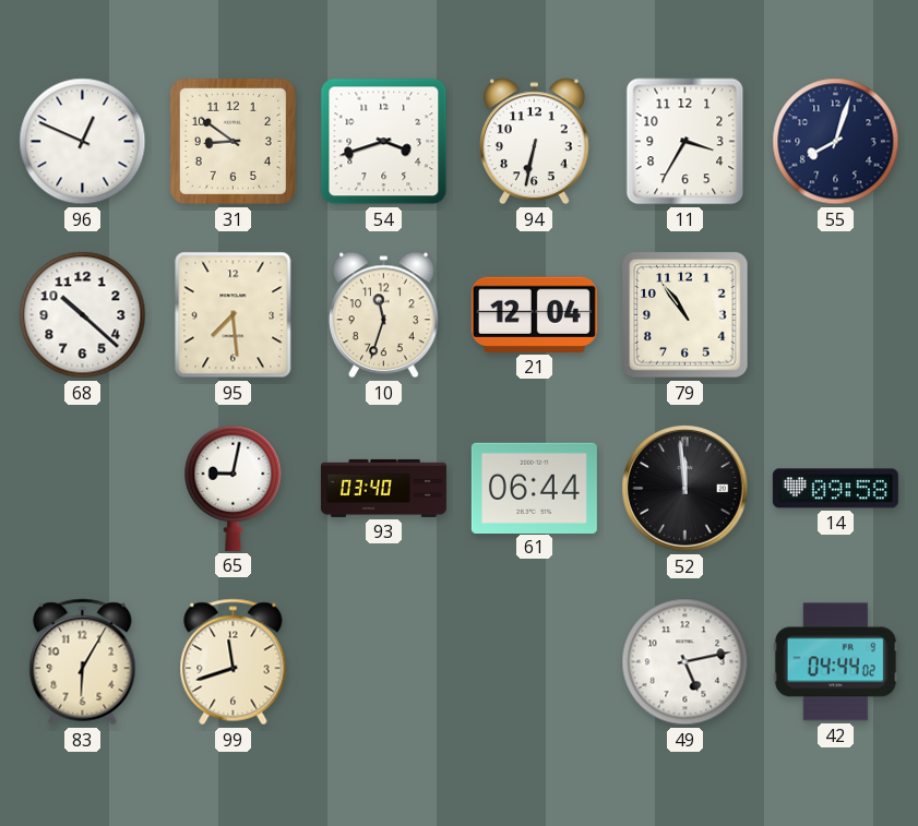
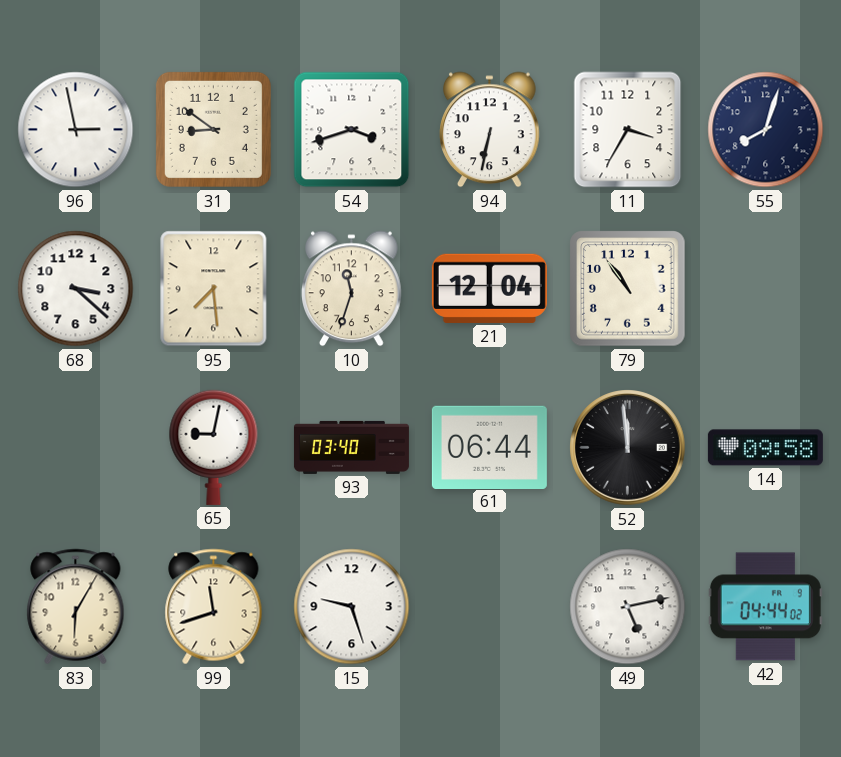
96: 12:49 -> 2:58
68: 10:22 -> 3:22
15: none -> 9:27
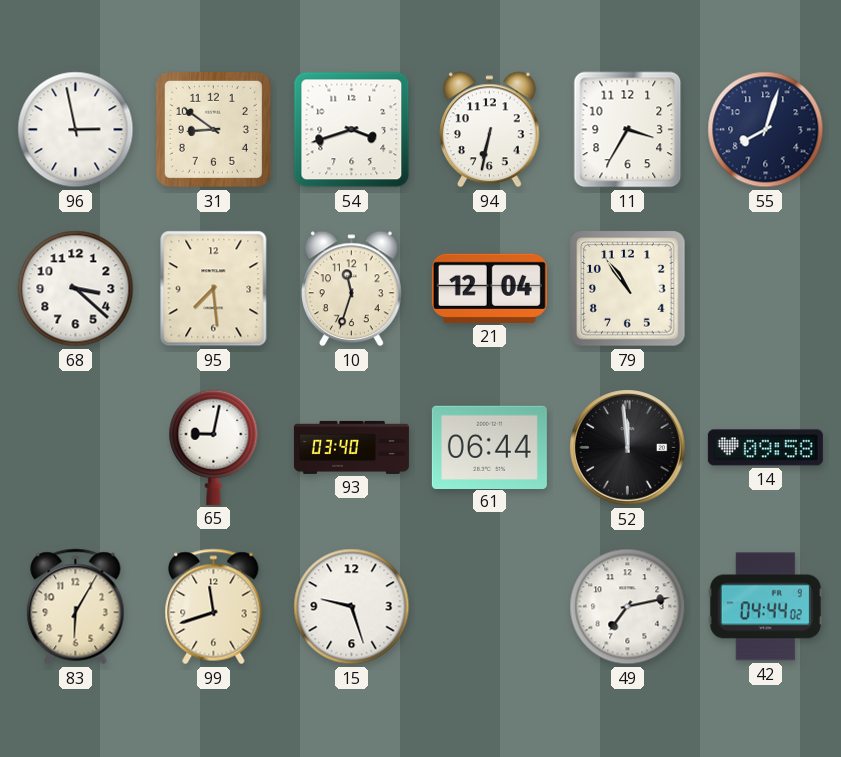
49: 5:13 -> 7:13
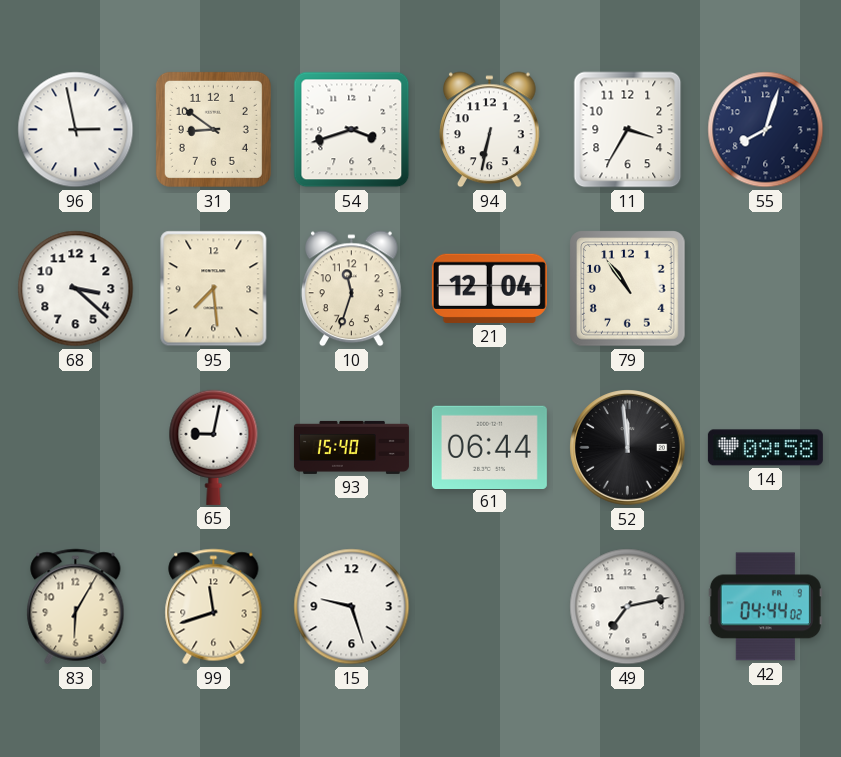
93: 03:40 -> 15:40
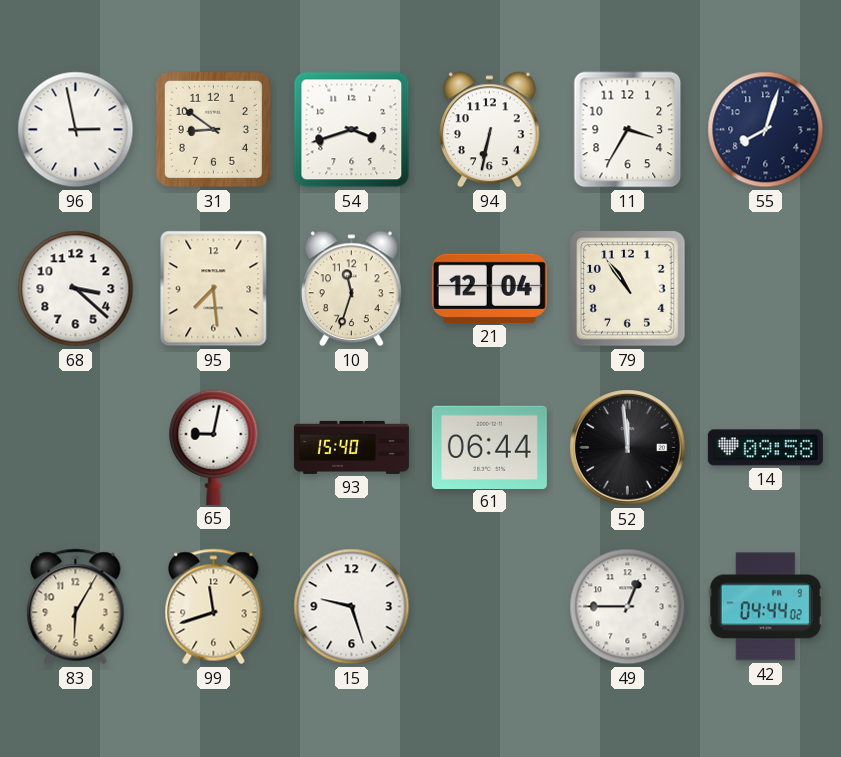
49: 7:13 -> 12:45
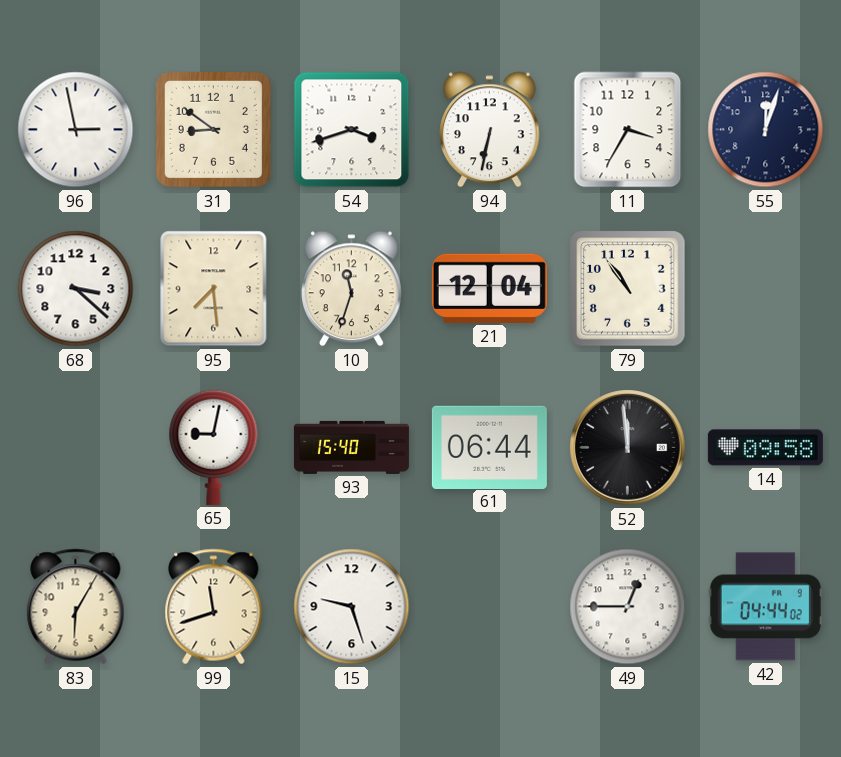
55: 8:03 -> 12:03
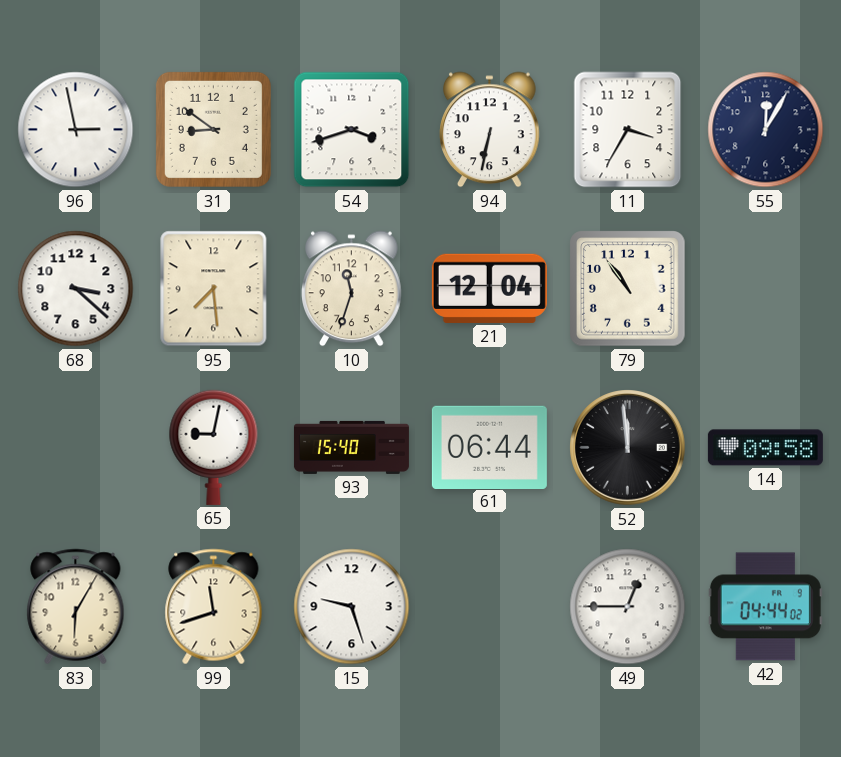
55: 12:03 -> 12:05
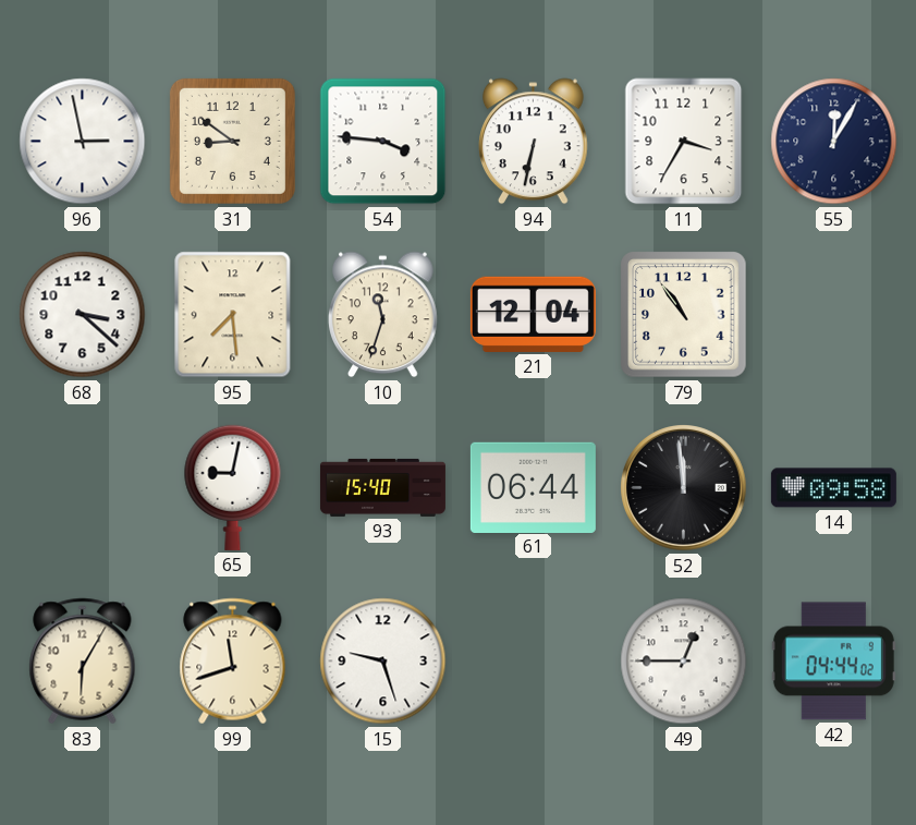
54: 3:42 -> 3:46
